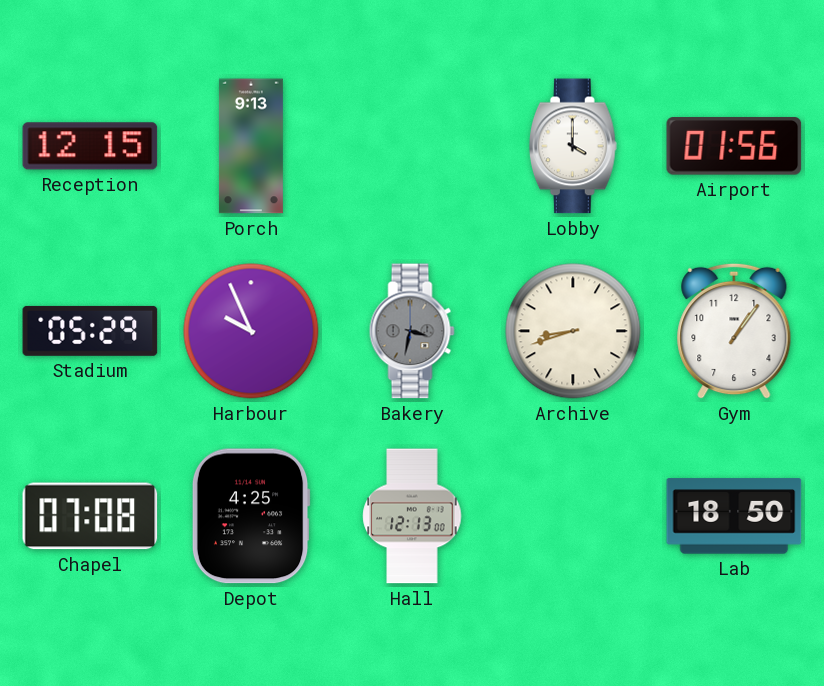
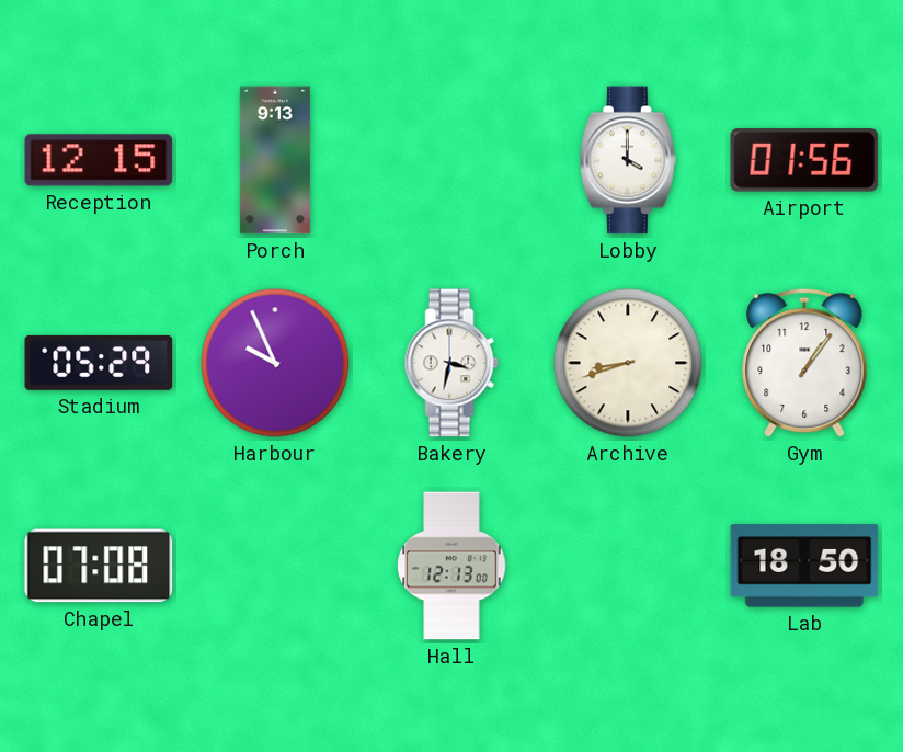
Bakery dial: grey -> white
Depot: 4:25 -> none
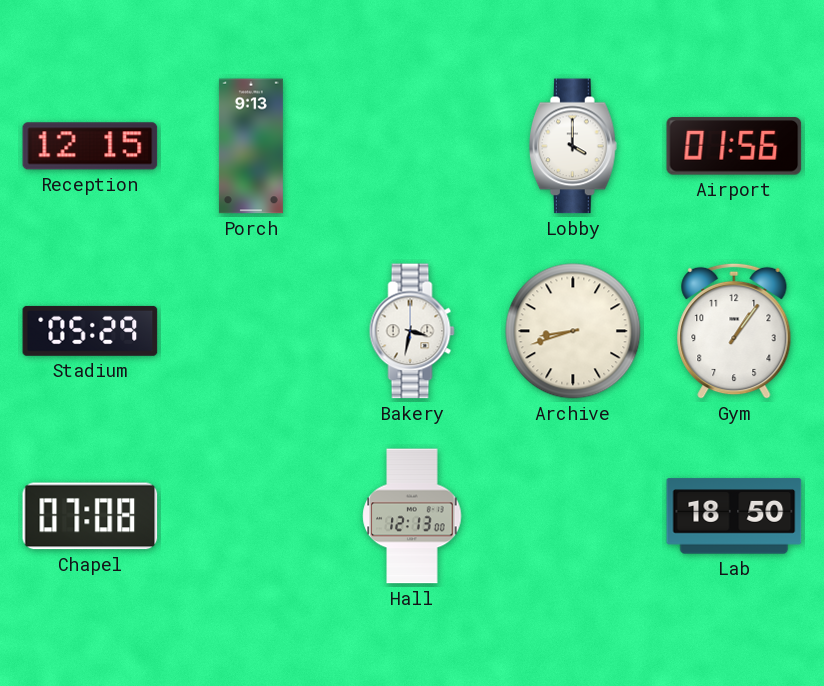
Harbour: 9:56 -> none
